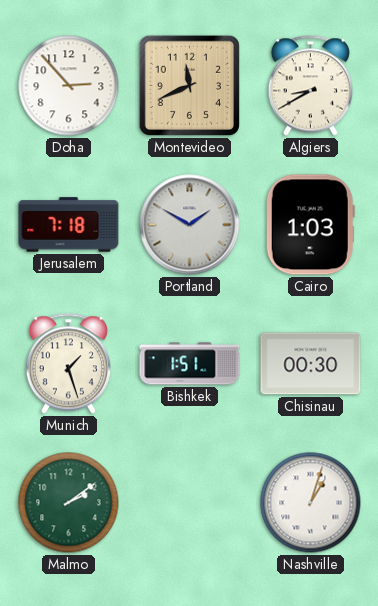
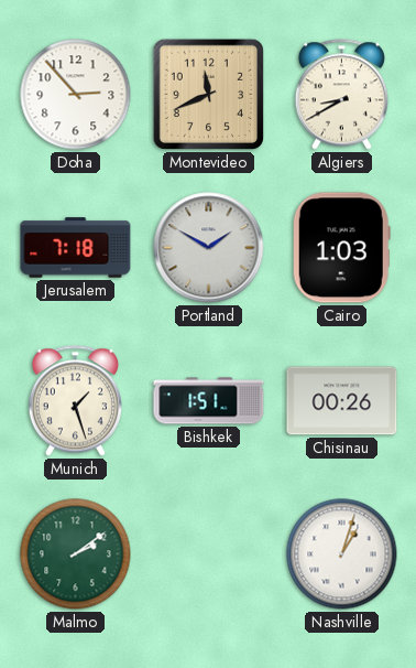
Chisinau: 00:30 -> 00:26
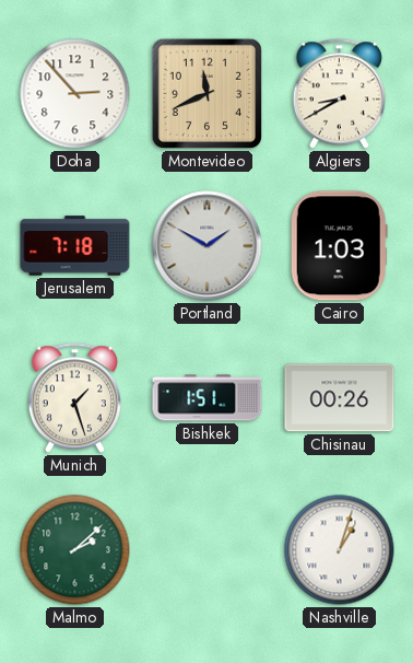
Malmo: 2:09 -> 2:08
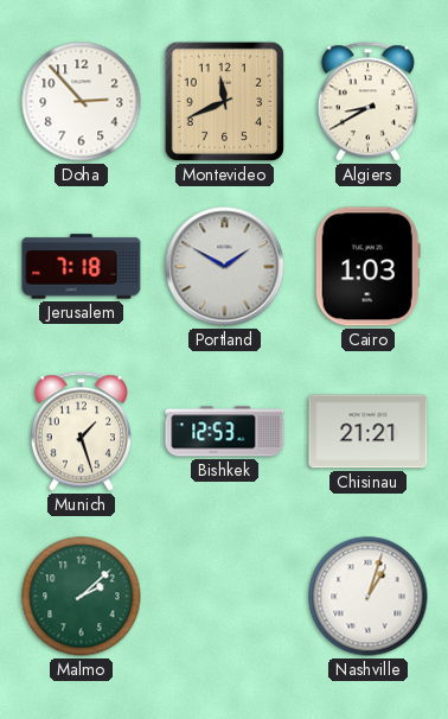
Bishkek: 1:51 -> 12:53
Chisinau: 00:26 -> 21:21
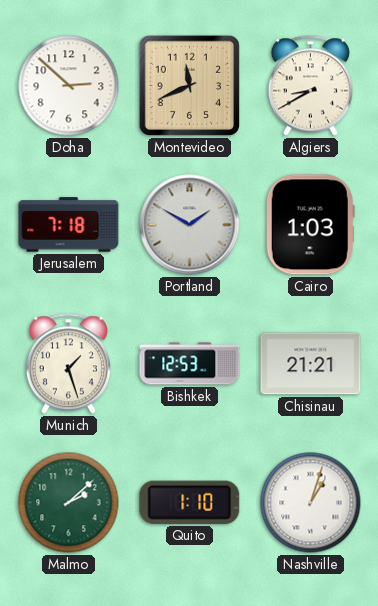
Doha: 2:53 -> 2:52
Quito: none -> 1:10
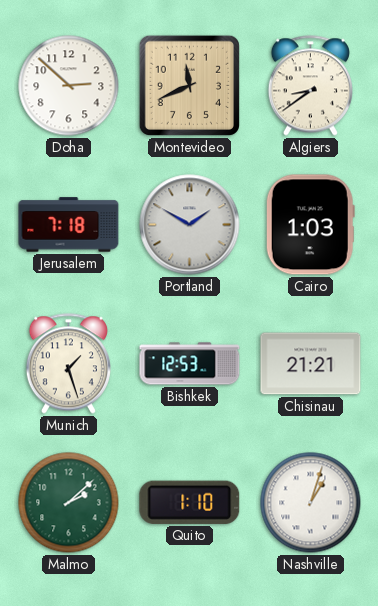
Algiers: 8:40 -> 8:39
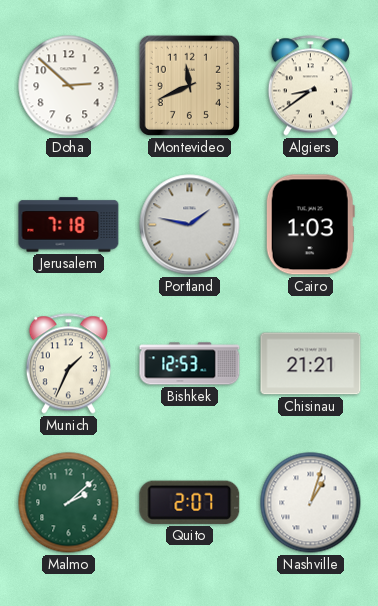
Portland: 1:50 -> 1:47
Munich: 1:27 -> 1:34
Quito: 1:10 -> 2:07
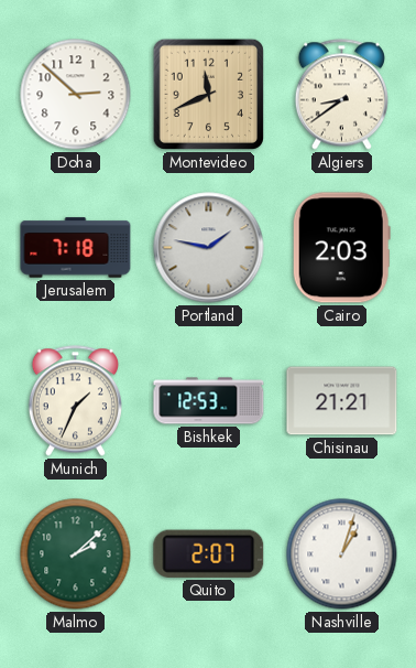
Cairo: 1:03 -> 2:03
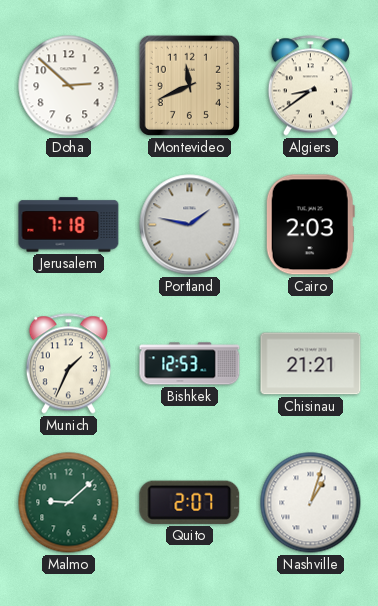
Malmo: 2:08 -> 9:08
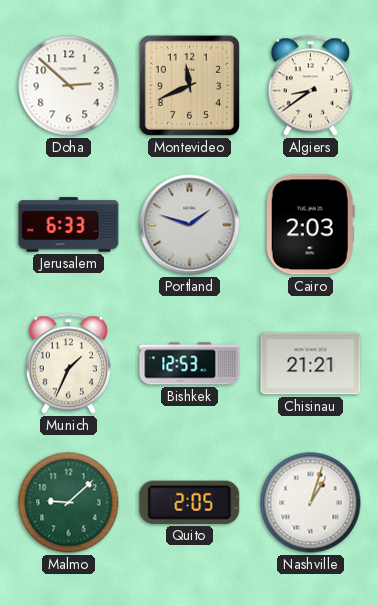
Jerusalem: 7:18 -> 6:33
Portland: 1:47 -> 1:48
Quito: 2:07 -> 2:05
